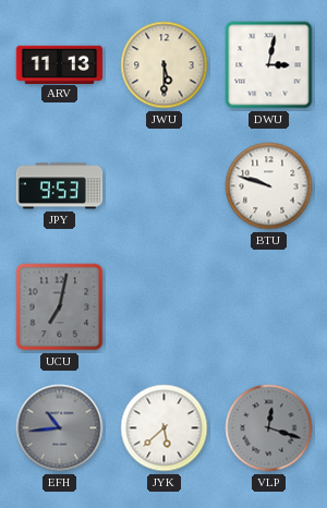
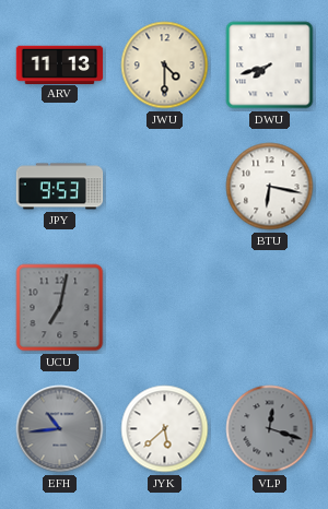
JWU: 5:30 -> 4:30
DWU: 3:02 -> 7:42
BTU: 9:48 -> 6:17
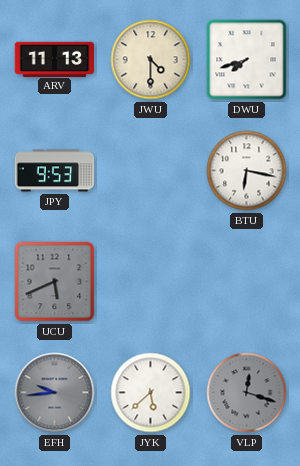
UCU: 7:02 -> 5:41
EFH: 10:44 -> 9:44
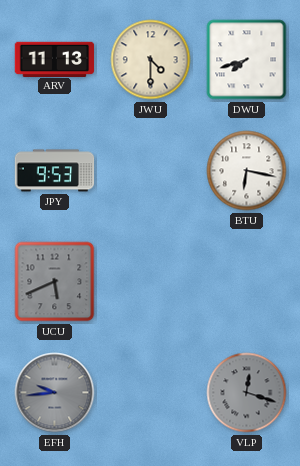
JYK: 5:38 -> none
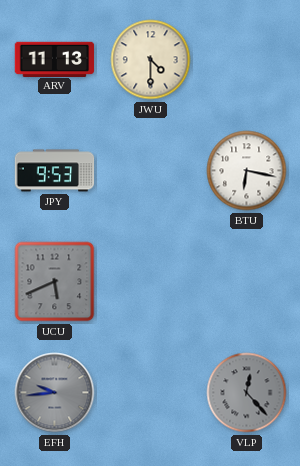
DWU: 7:42 -> none
VLP: 12:18 -> 12:23
